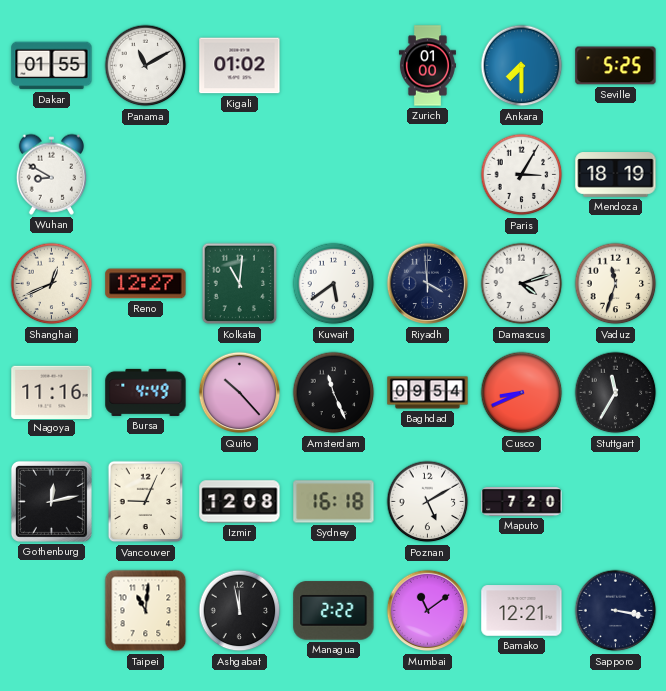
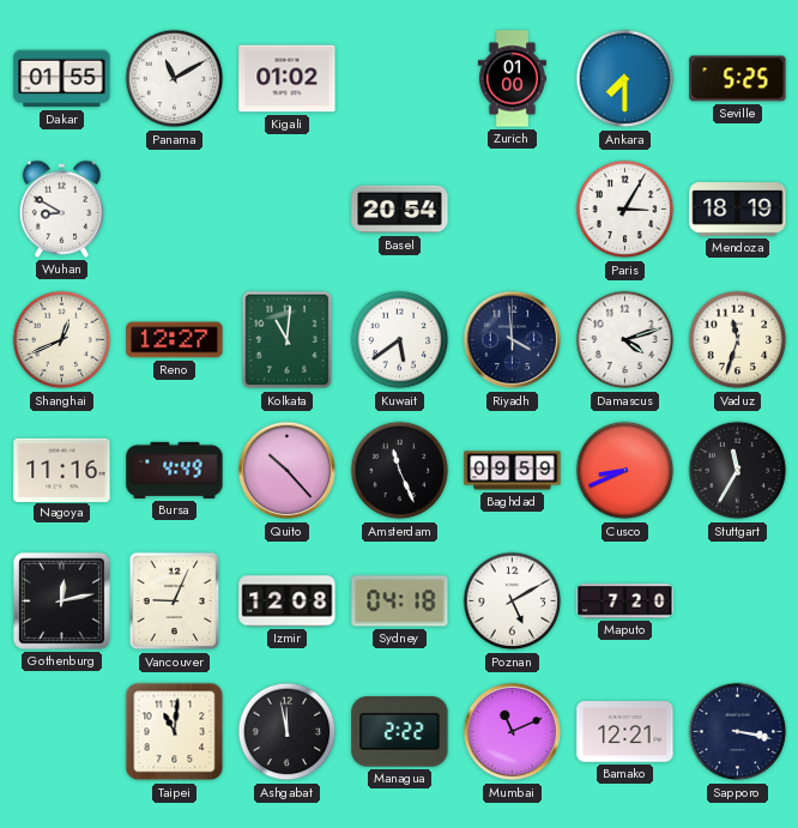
Basel: none -> 20:54
Baghdad: 09:54 -> 09:59
Sydney: 16:18 -> 04:18
Mumbai: 11:09 -> 11:11
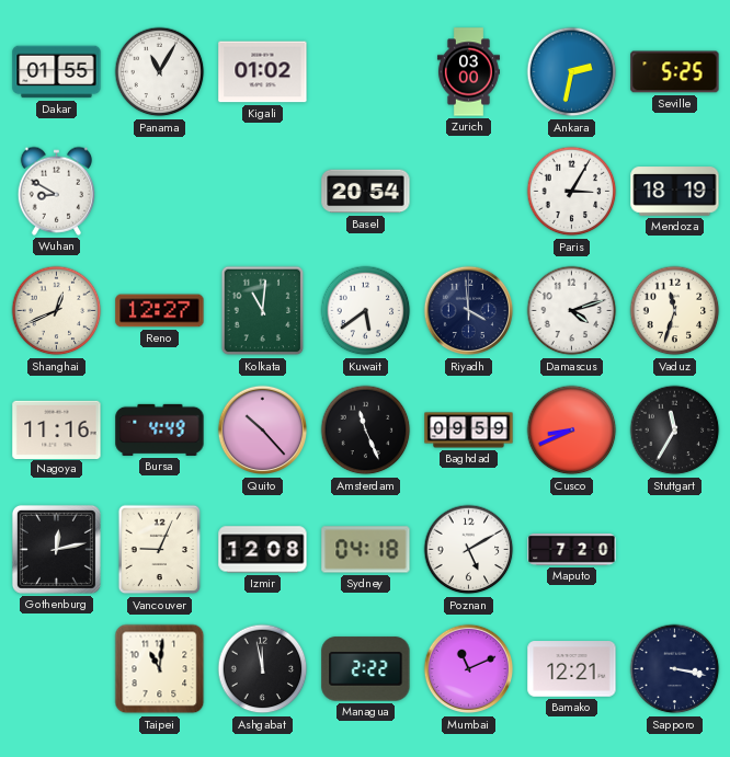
Panama: 11:10 -> 11:05
Zurich: 01:00 -> 03:00
Ankara: 7:30 -> 2:32
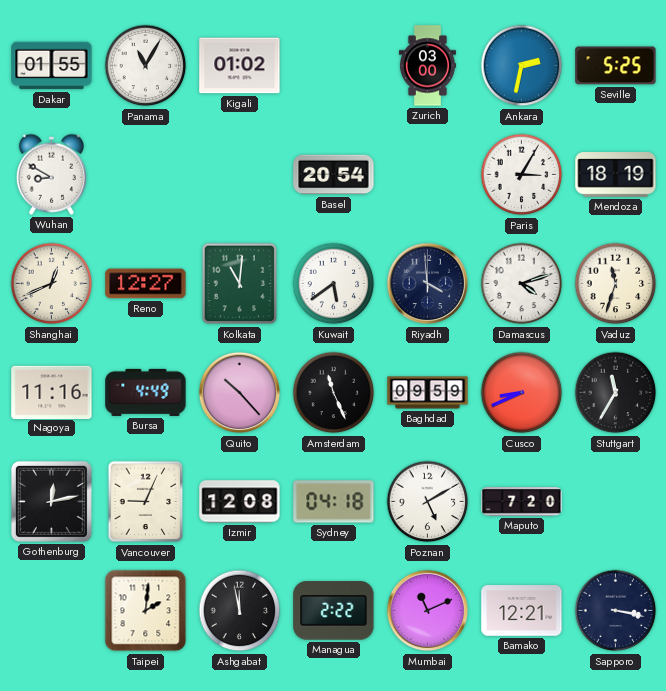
Taipei: 11:01 -> 2:01
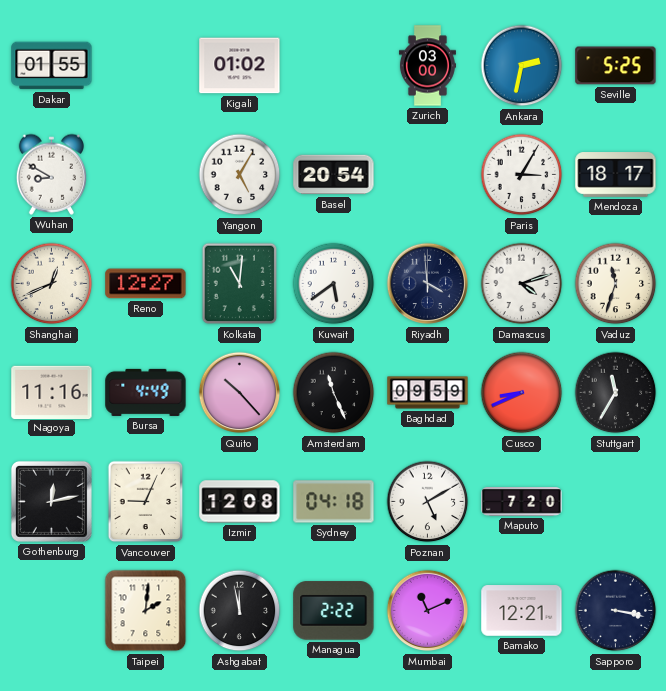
Panama: 11:05 -> none
Yangon: none -> 5:05
Mendoza: 18:19 -> 18:17
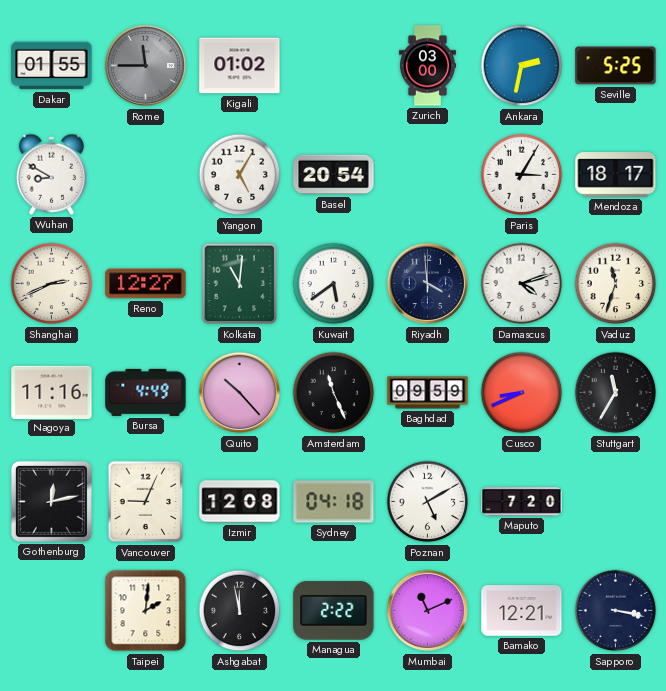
Rome: none -> 11:45
Shanghai: 12:41 -> 2:41
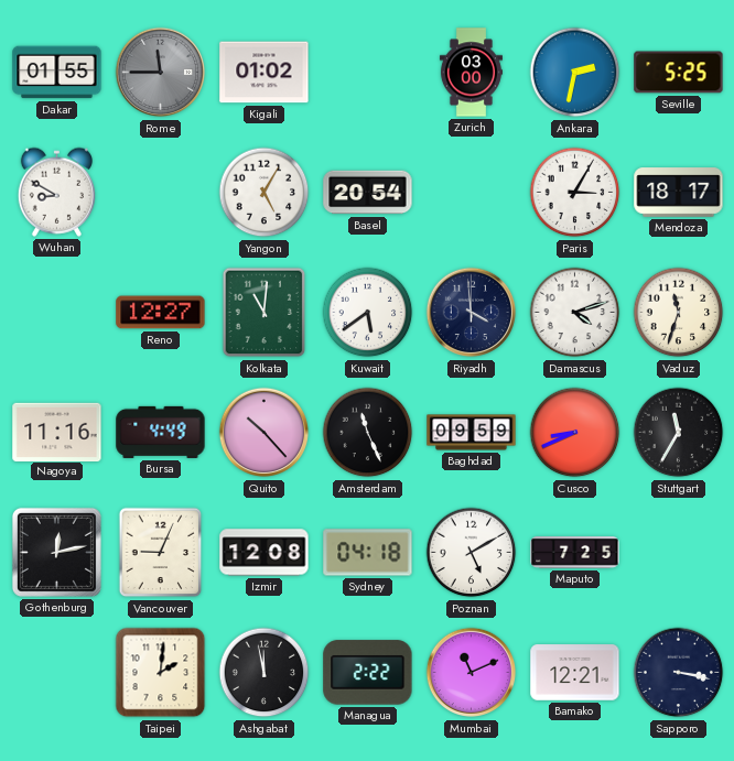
Shanghai: 2:41 -> none
Maputo: 7:20 -> 7:25
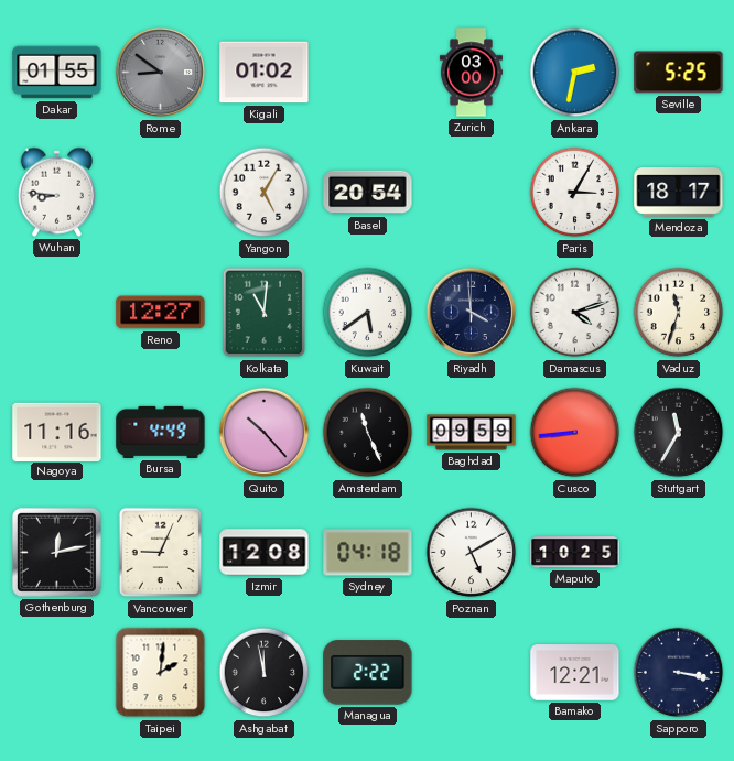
Rome: 11:45 -> 8:51
Wuhan: 8:50 -> 8:46
Cusco: 8:41 -> 8:44
Maputo: 7:25 -> 10:25
Mumbai: 11:11 -> none
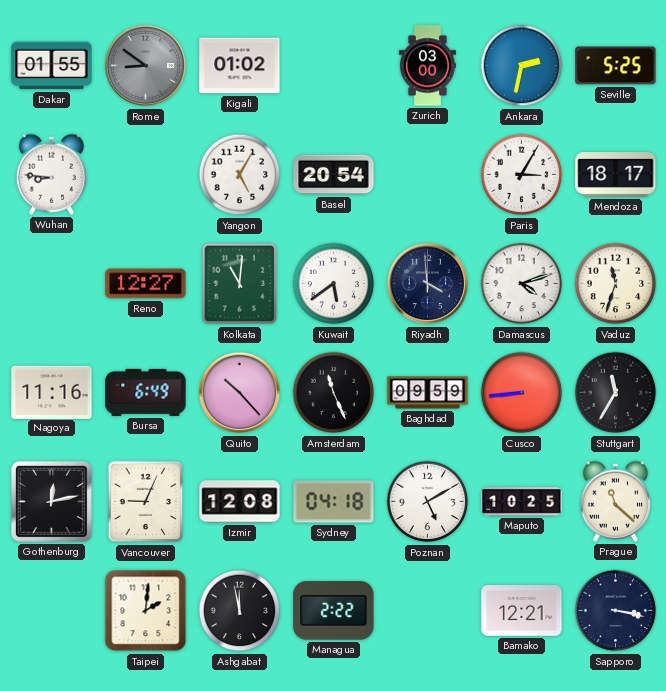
Bursa: 4:49 -> 6:49
Prague: none -> 11:22
